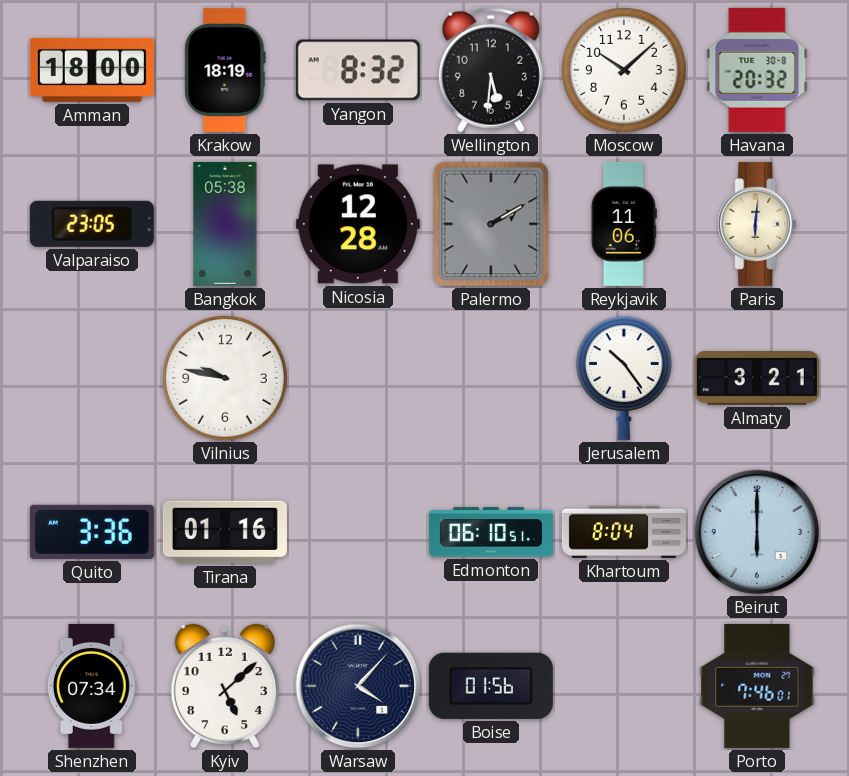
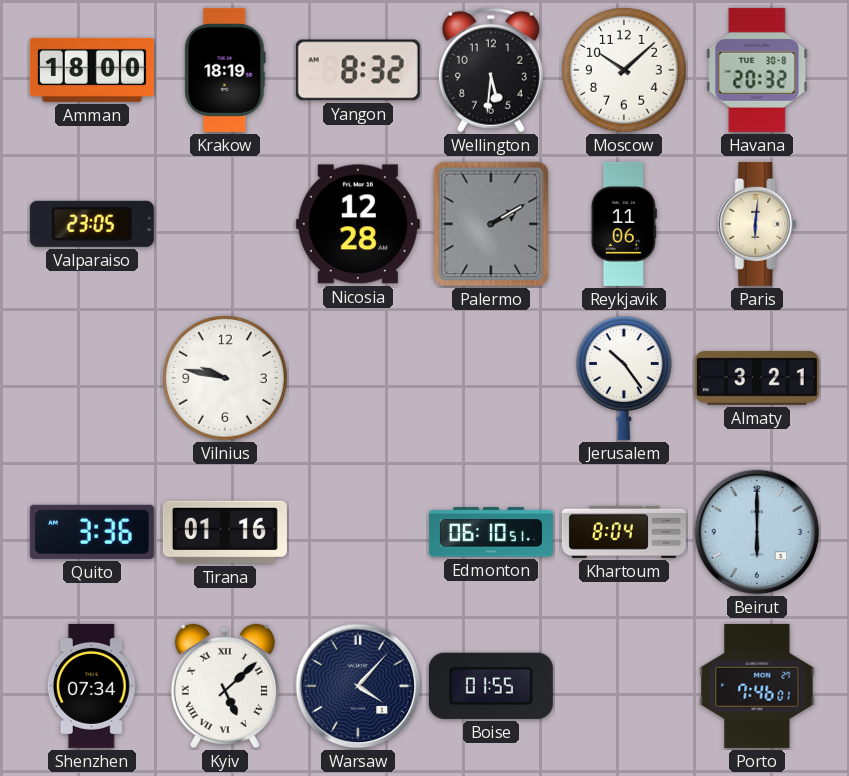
Bangkok: 05:38 -> none
Kyiv numerals: Arabic -> Roman
Boise: 01:56 -> 01:55
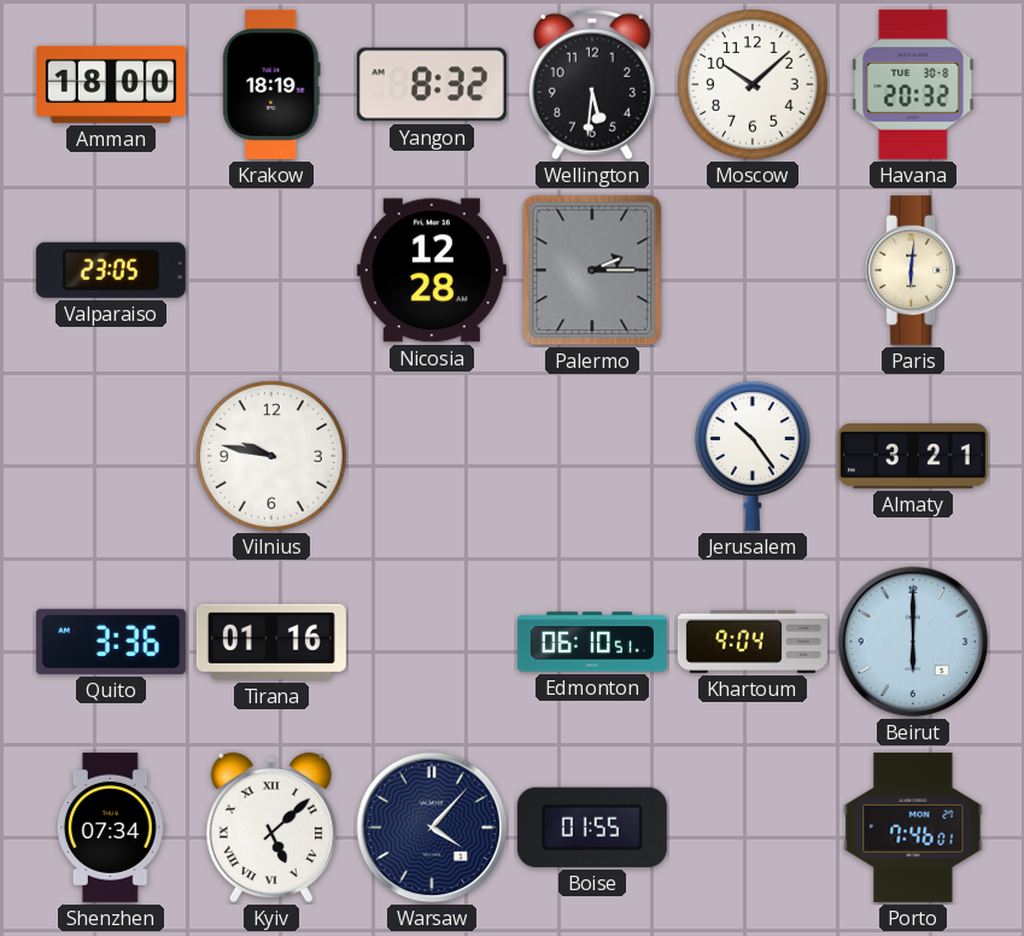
Palermo: 2:10 -> 2:15
Reykjavik: 11:06 -> none
Khartoum: 8:04 -> 9:04
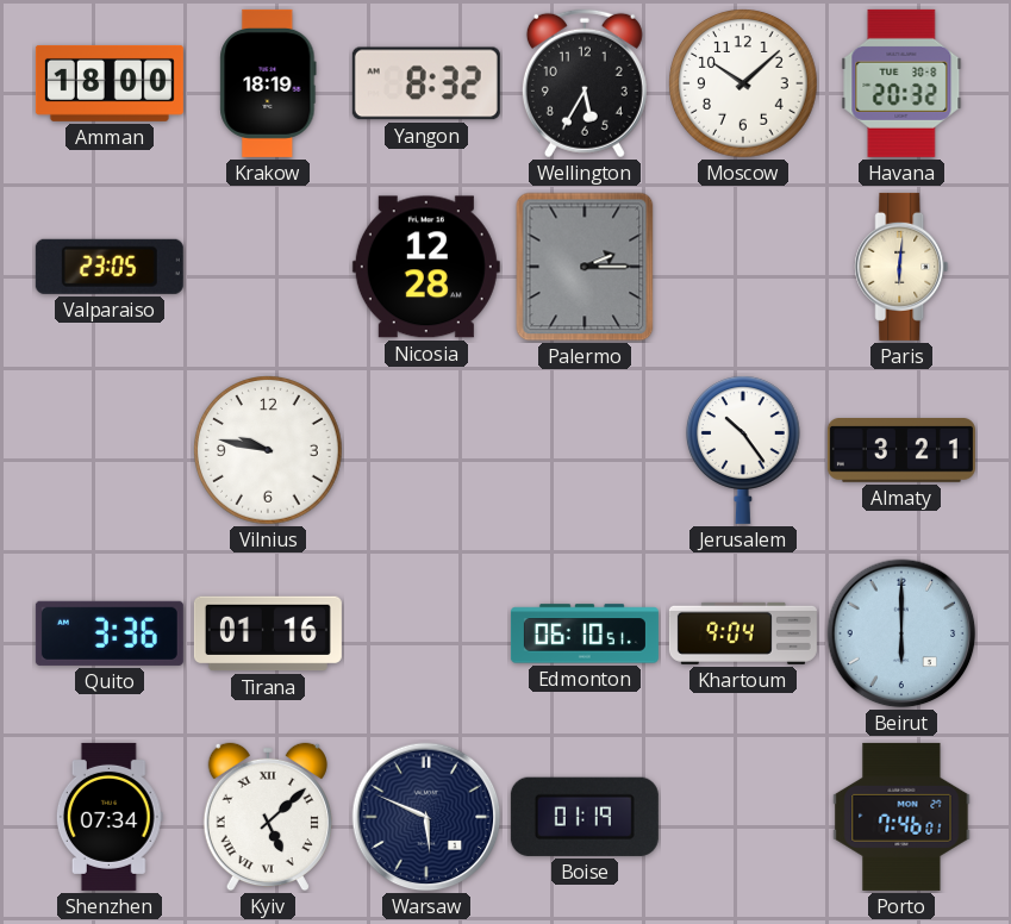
Wellington: 5:31 -> 5:35
Warsaw: 4:07 -> 5:49
Boise: 01:55 -> 01:19
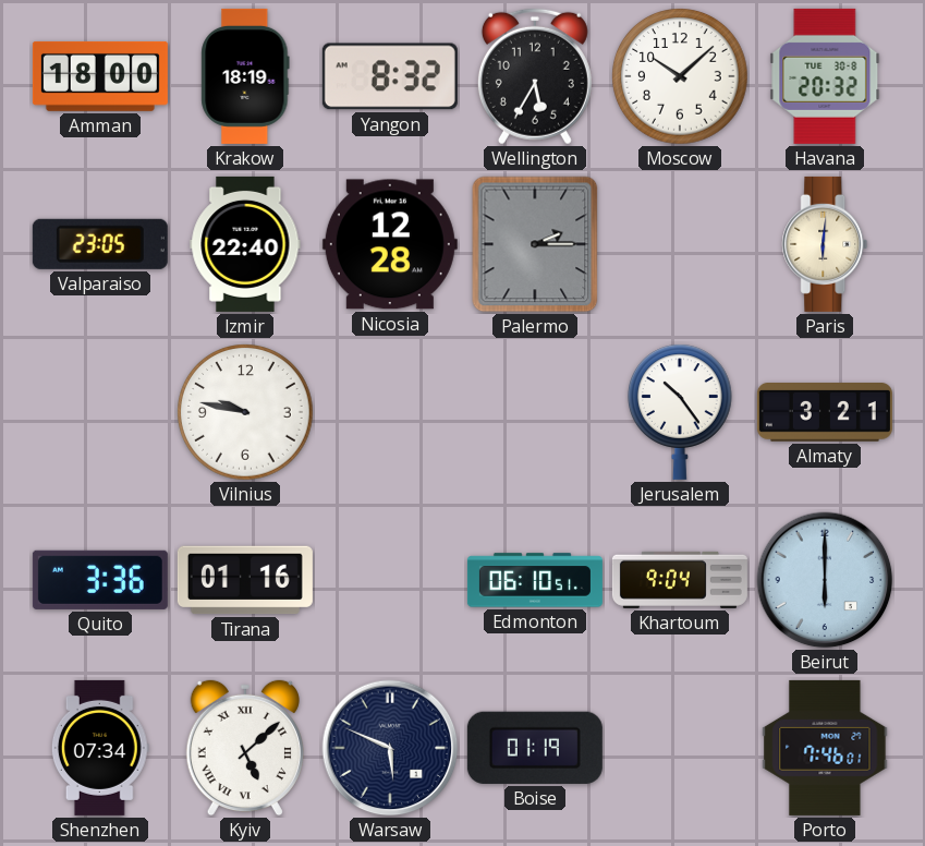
Izmir: none -> 22:40
